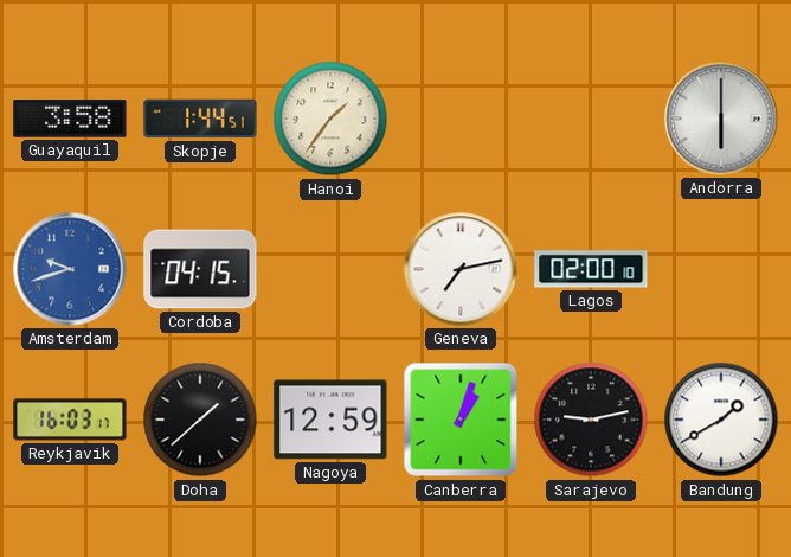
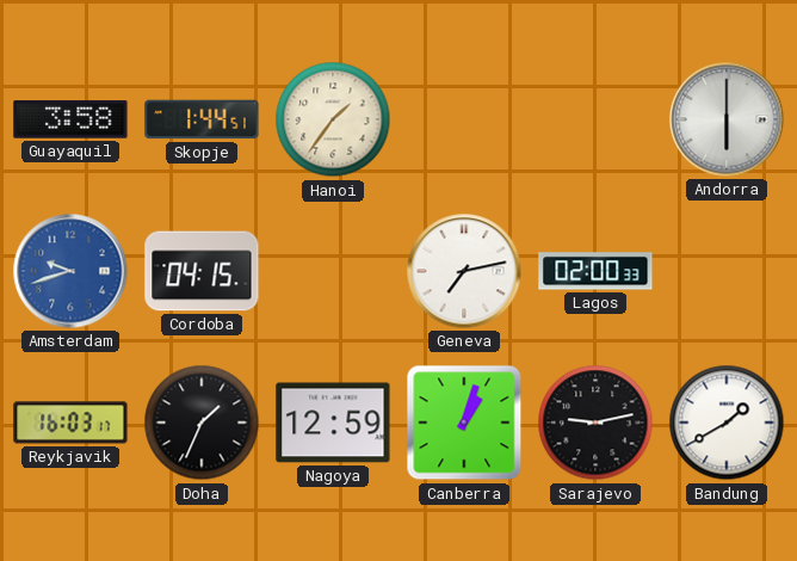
Lagos: 02:00:10 -> 02:00:33
Doha: 1:38 -> 1:34
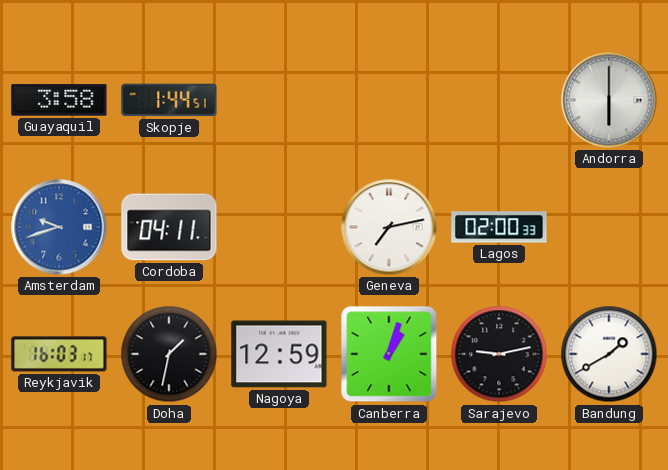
Hanoi: 1:36 -> none
Cordoba: 04:15 -> 04:11
Doha: 1:34 -> 1:32
